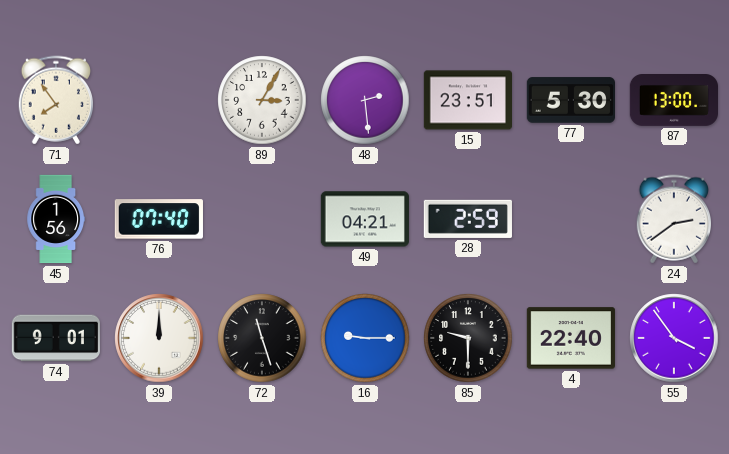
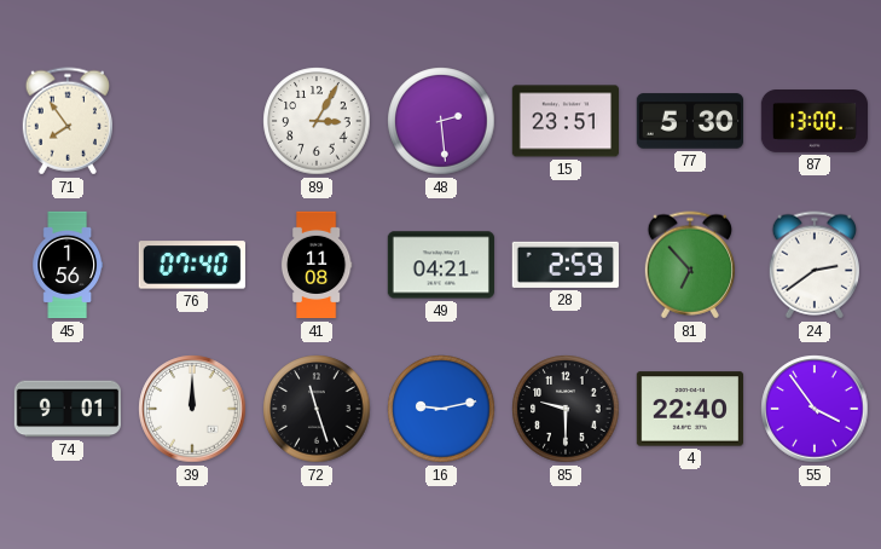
41: none -> 11:08
81: none -> 6:53
16: 9:15 -> 9:13
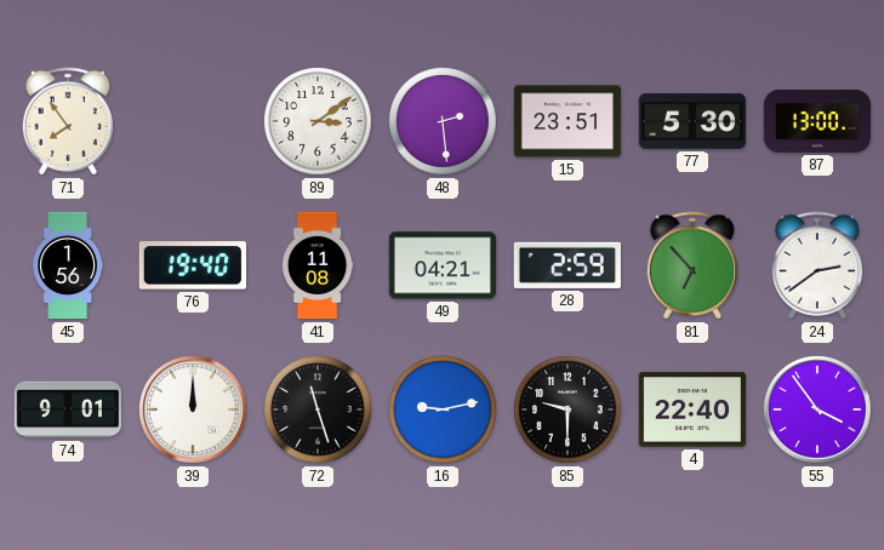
89: 3:05 -> 3:09
76: 07:40 -> 19:40
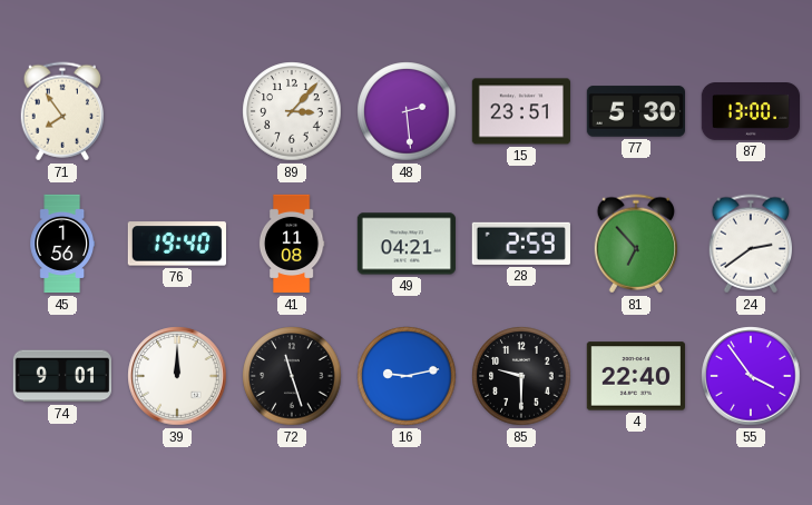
89: 3:09 -> 3:07
